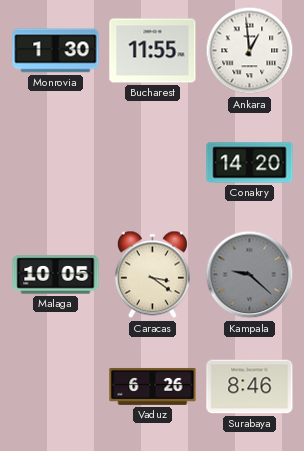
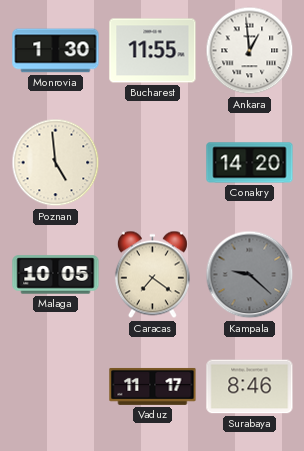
Poznan: none -> 4:59
Caracas: 3:21 -> 7:21
Vaduz: 6:26 -> 11:17
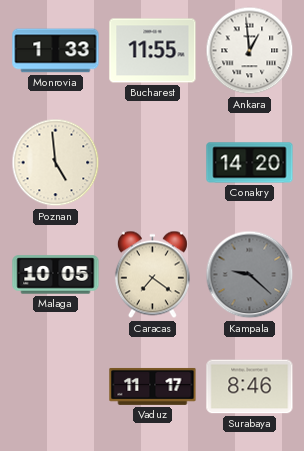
Monrovia: 1:30 -> 1:33
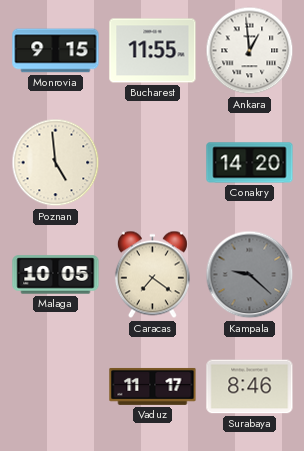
Monrovia: 1:33 -> 9:15
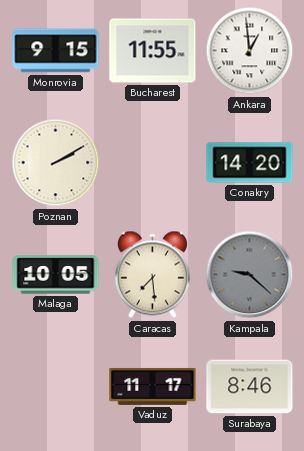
Poznan: 4:59 -> 2:10
Caracas: 7:21 -> 7:29
